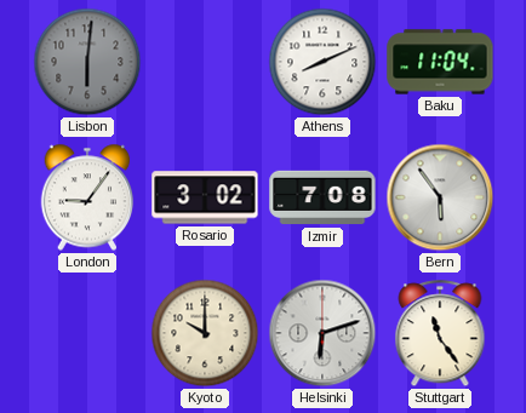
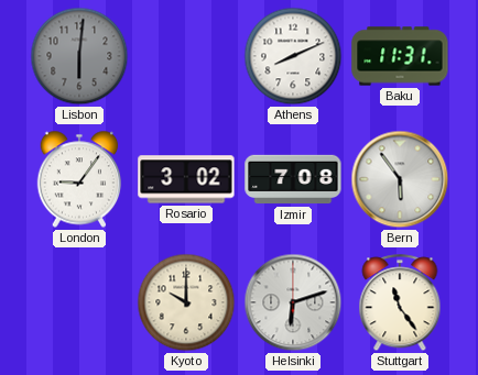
Baku: 11:04 -> 11:31
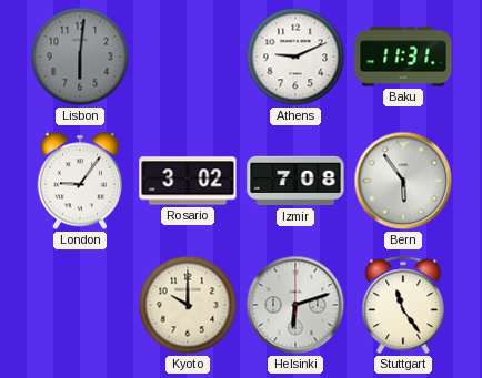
Athens: 8:11 -> 9:11
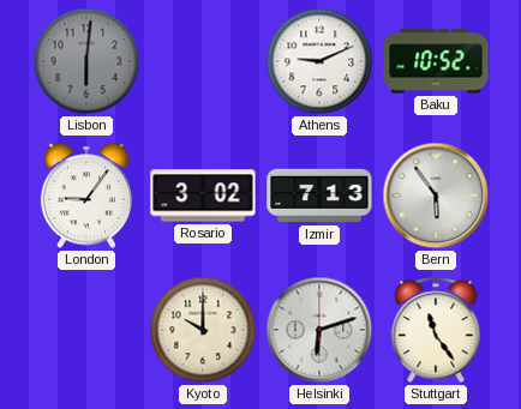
Baku: 11:31 -> 10:52
Izmir: 7:08 -> 7:13
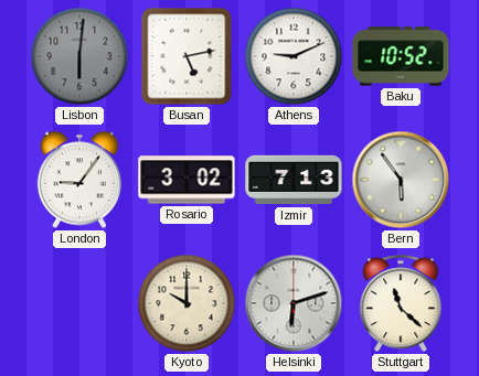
Busan: none -> 5:13
Stuttgart: 11:24 -> 11:22
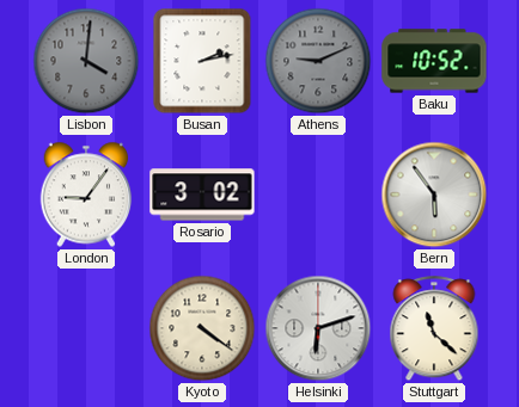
Lisbon: 6:01 -> 4:01
Busan: 5:13 -> 2:13
Athens dial: white -> grey
Izmir: 7:13 -> none
Kyoto: 10:00 -> 4:21
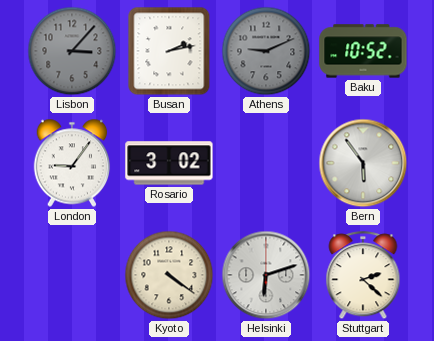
Lisbon: 4:01 -> 3:07
Stuttgart: 11:22 -> 2:22
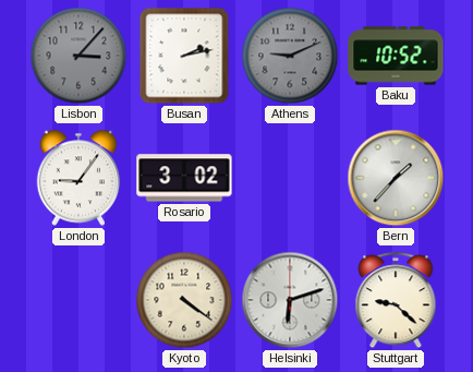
Bern: 5:54 -> 1:37
Stuttgart: 2:22 -> 9:22
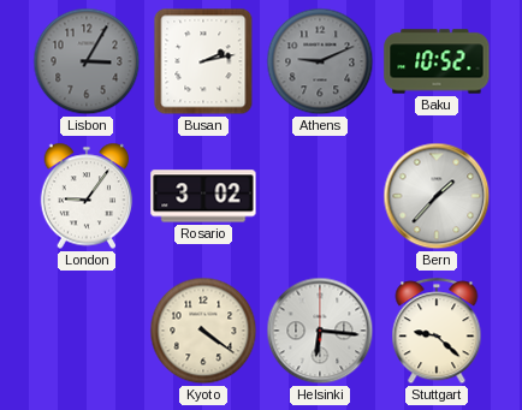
Lisbon: 3:07 -> 3:05
Helsinki: 6:12 -> 6:16
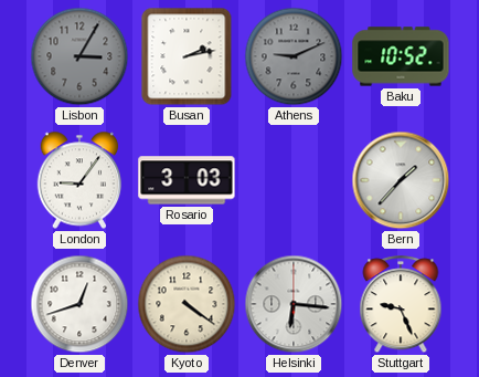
Rosario: 3:02 -> 3:03
Denver: none -> 12:42
Stuttgart: 9:22 -> 9:26
